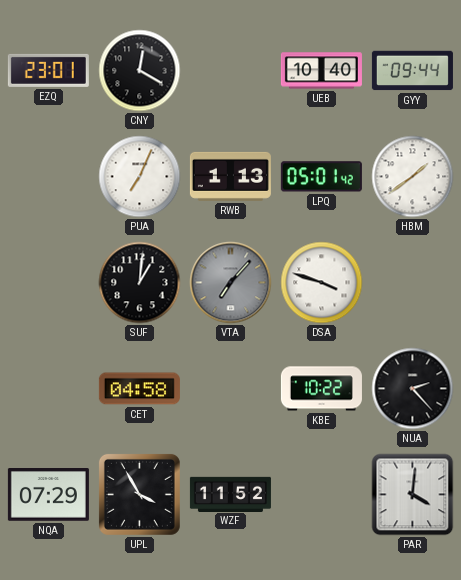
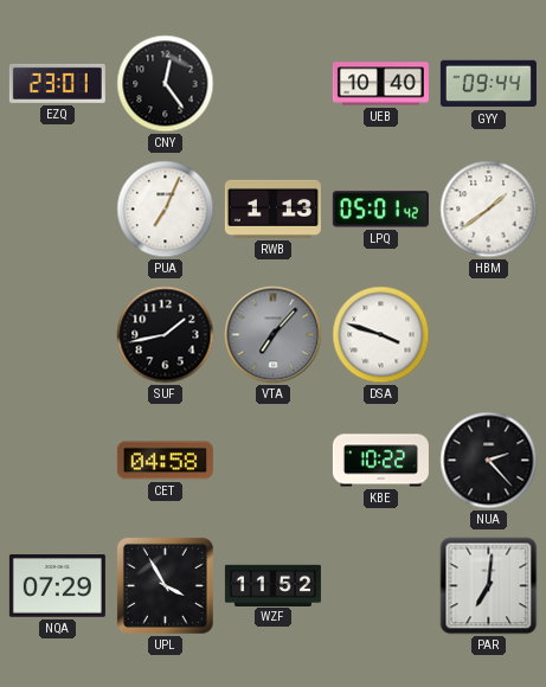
CNY: 12:20 -> 12:24
SUF: 1:01 -> 1:43
PAR: 4:01 -> 7:01
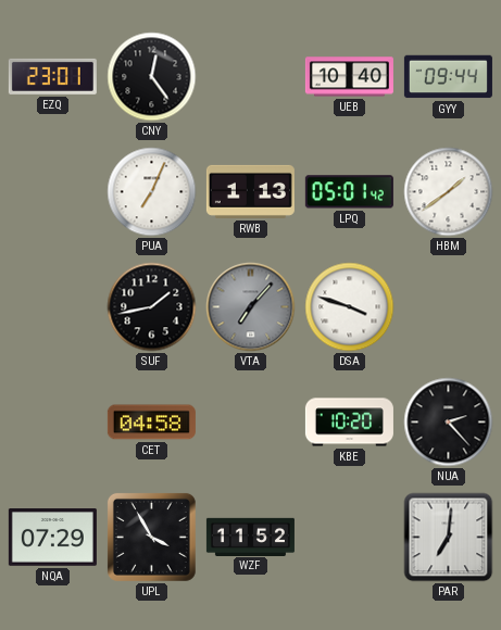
KBE: 10:22 -> 10:20
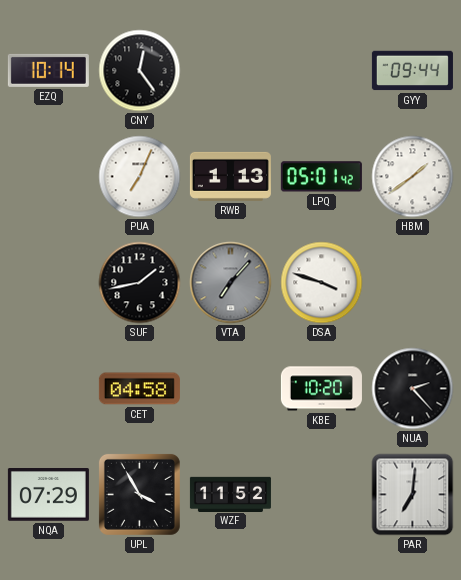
EZQ: 23:01 -> 10:14
UEB: 10:40 -> none
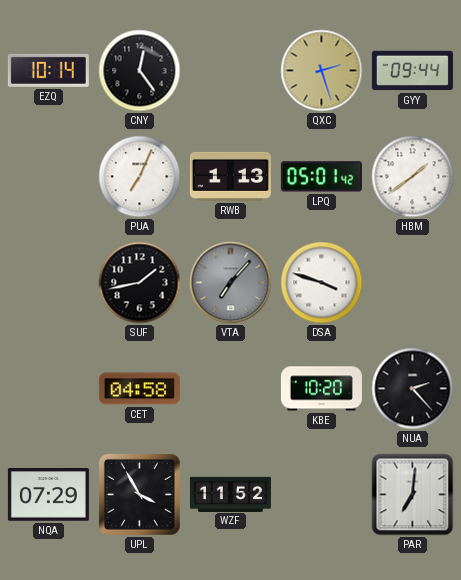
QXC: none -> 2:27
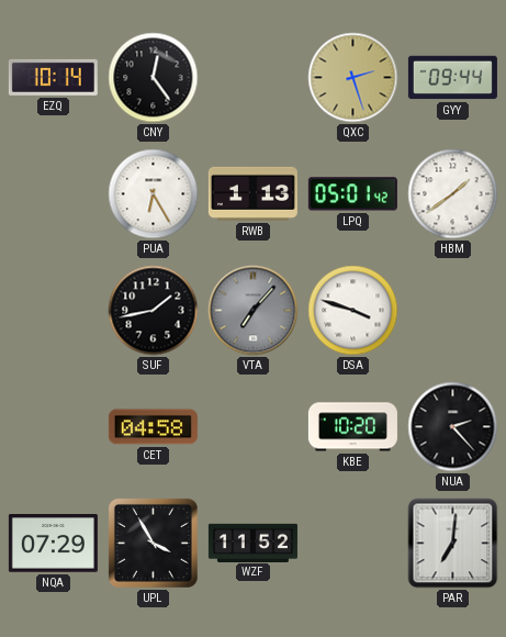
PUA: 7:04 -> 6:25
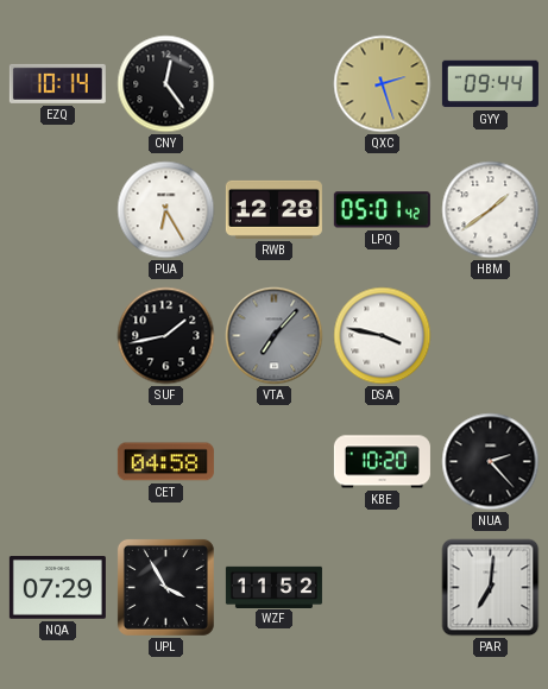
RWB: 1:13 -> 12:28
DSA: 3:48 -> 3:47
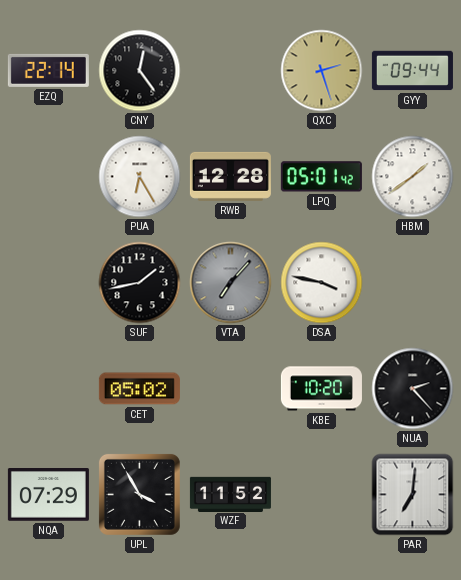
EZQ: 10:14 -> 22:14
CET: 04:58 -> 05:02
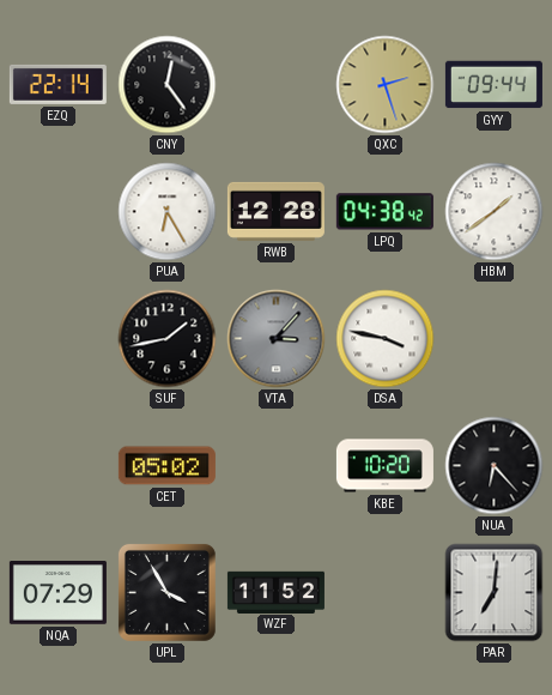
LPQ: 05:01 -> 04:38
VTA: 7:07 -> 3:07
NUA: 2:23 -> 6:23
